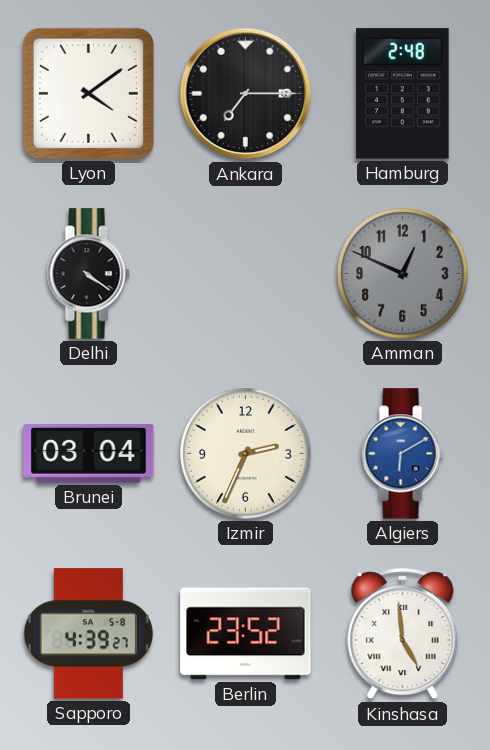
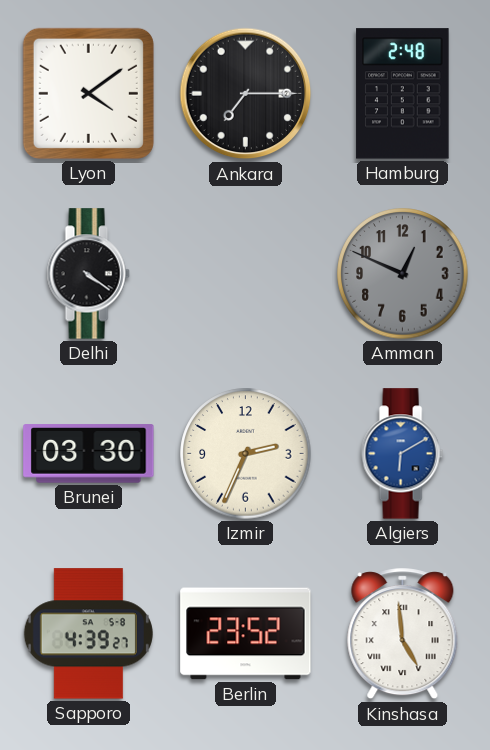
Brunei: 03:04 -> 03:30
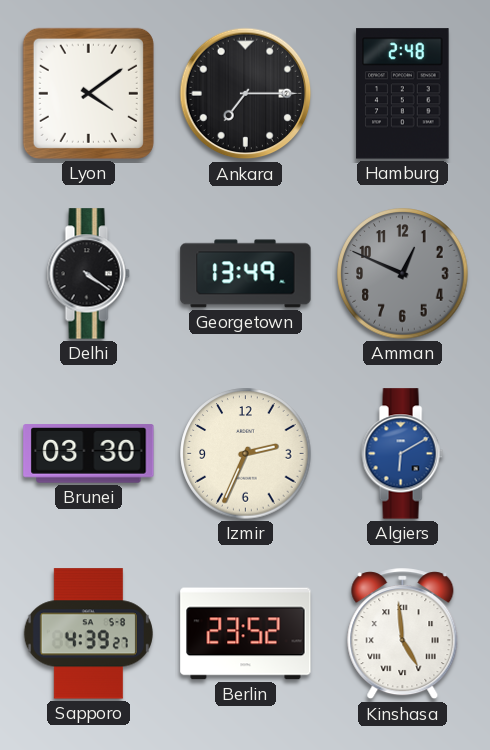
Georgetown: none -> 13:49
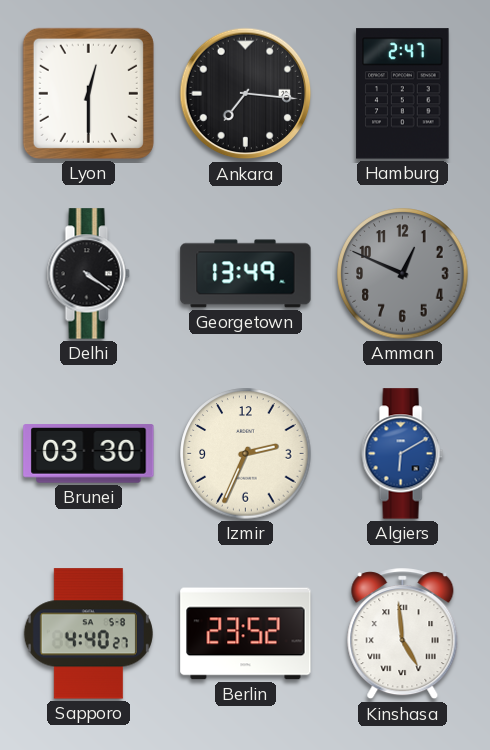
Lyon: 4:09 -> 12:30
Ankara: 7:15 -> 7:16
Hamburg: 2:48 -> 2:47
Sapporo: 4:39 -> 4:40
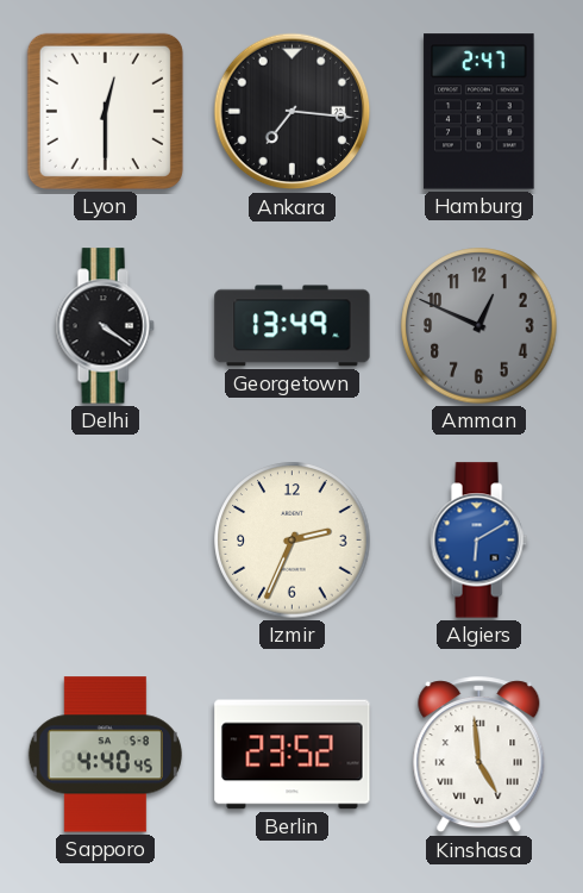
Brunei: 03:30 -> none
Sapporo: 4:40:27 -> 4:40:45
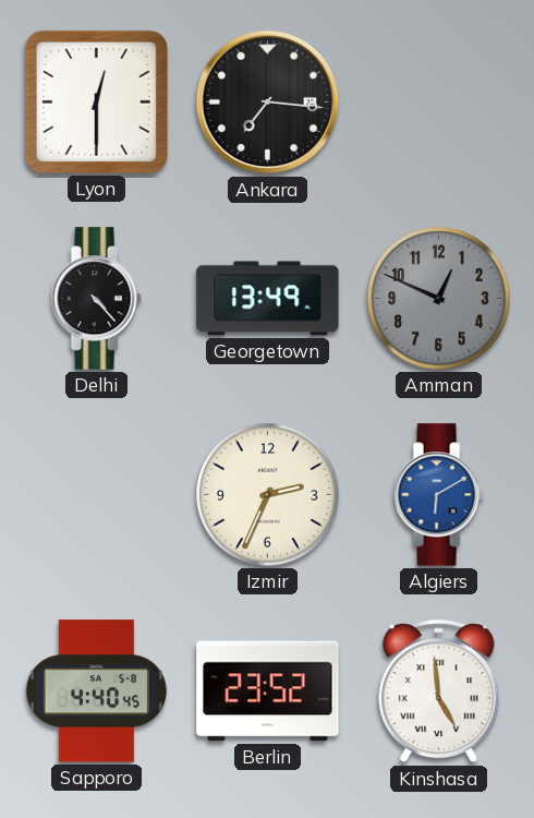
Hamburg: 2:47 -> none
Delhi: 4:21 -> 4:23
